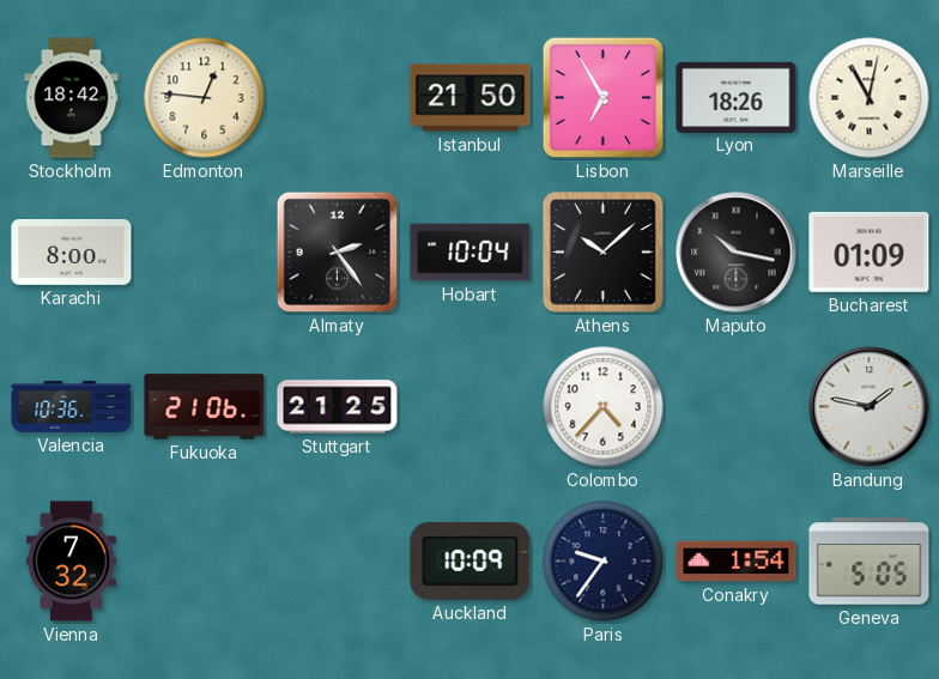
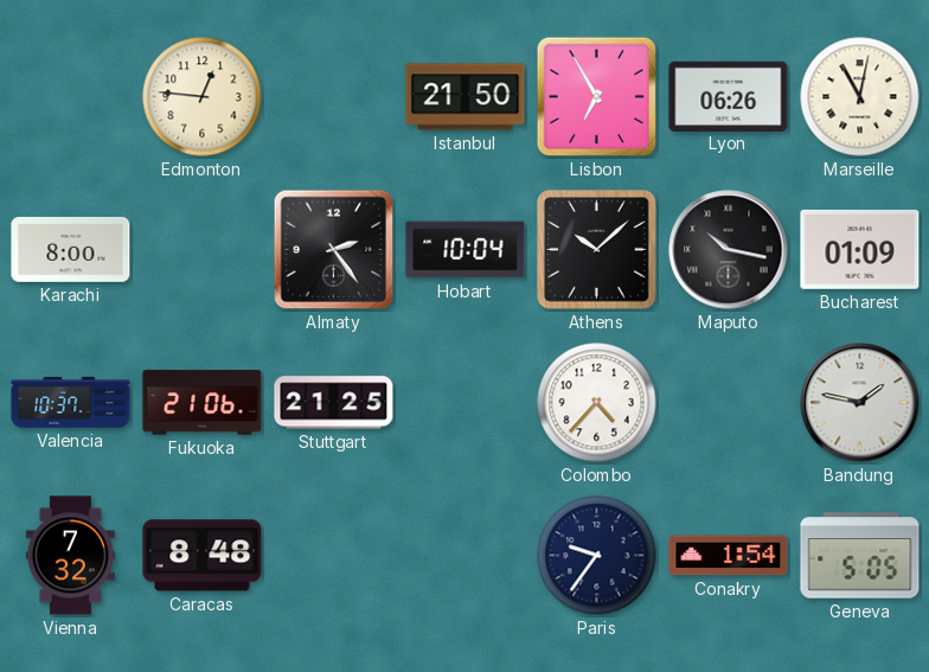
Stockholm: 18:42 -> none
Lyon: 18:26 -> 06:26
Valencia: 10:36 -> 10:37
Caracas: none -> 8:48
Auckland: 10:09 -> none
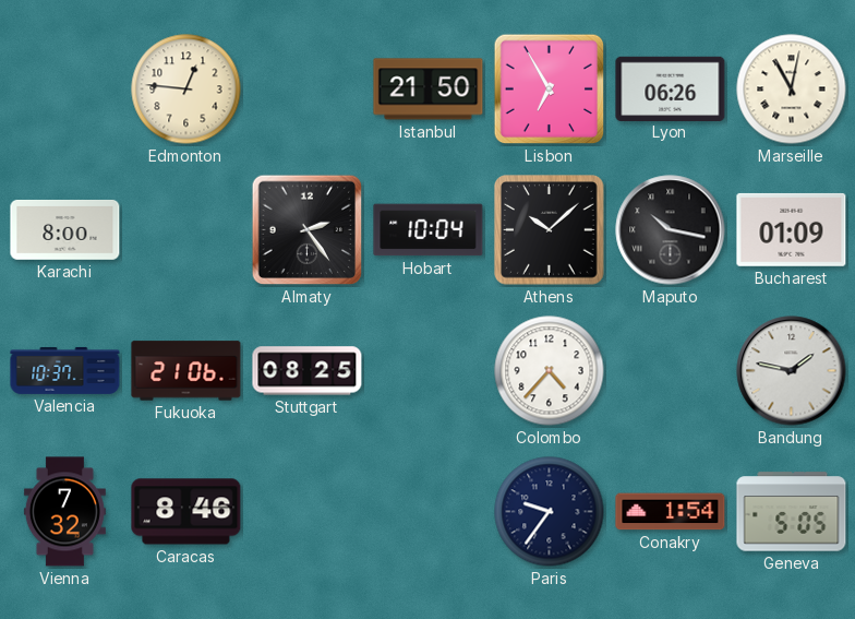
Stuttgart: 21:25 -> 08:25
Caracas: 8:48 -> 8:46
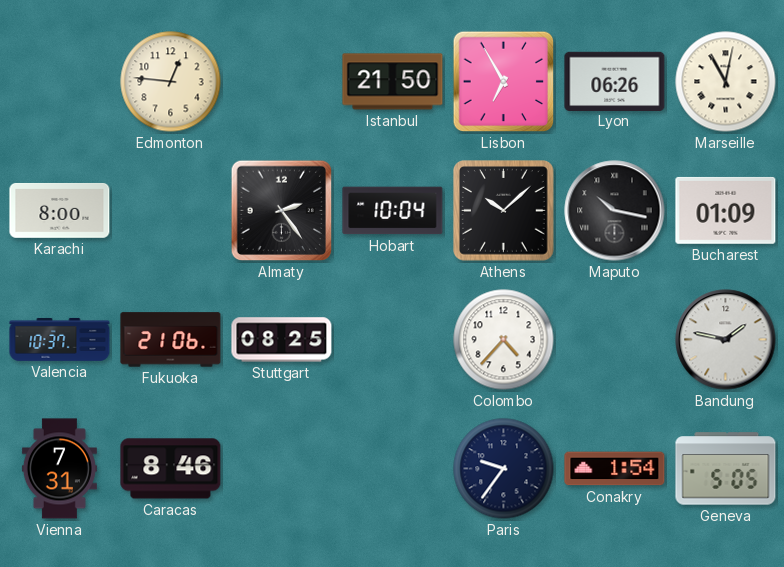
Vienna: 7:32 -> 7:31
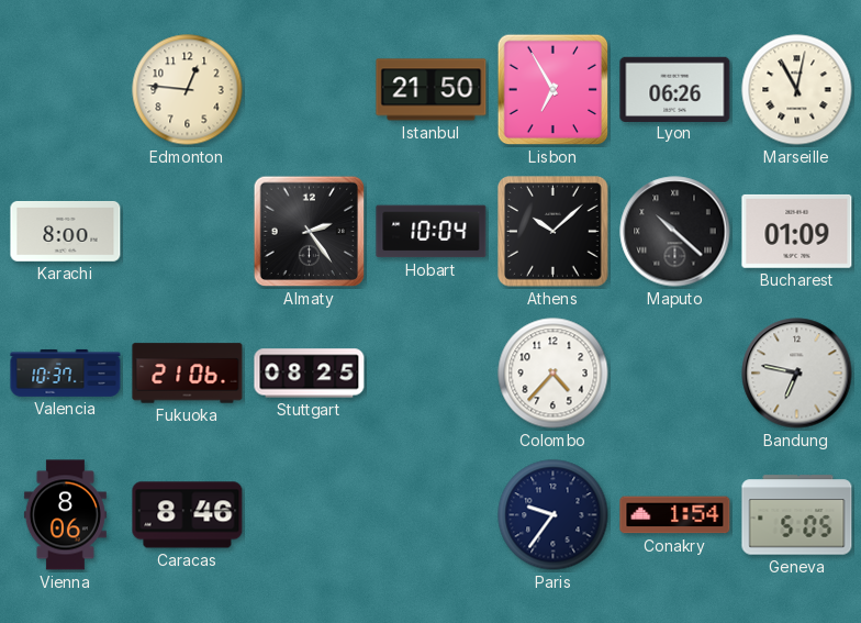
Maputo: 10:17 -> 10:22
Bandung: 1:47 -> 6:47
Vienna: 7:31 -> 8:06
